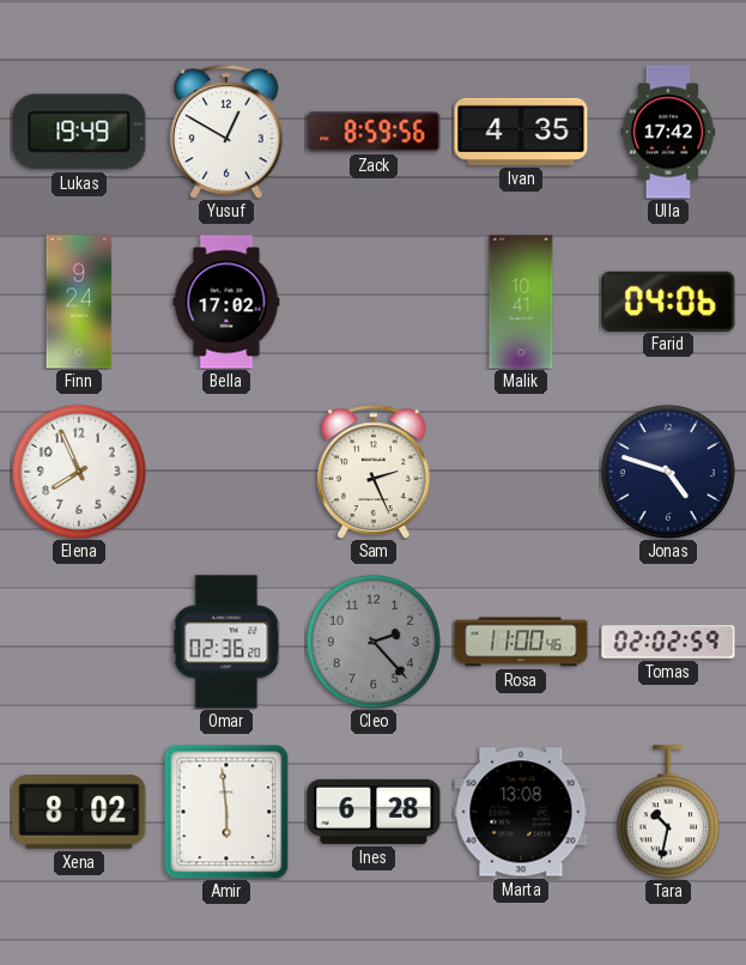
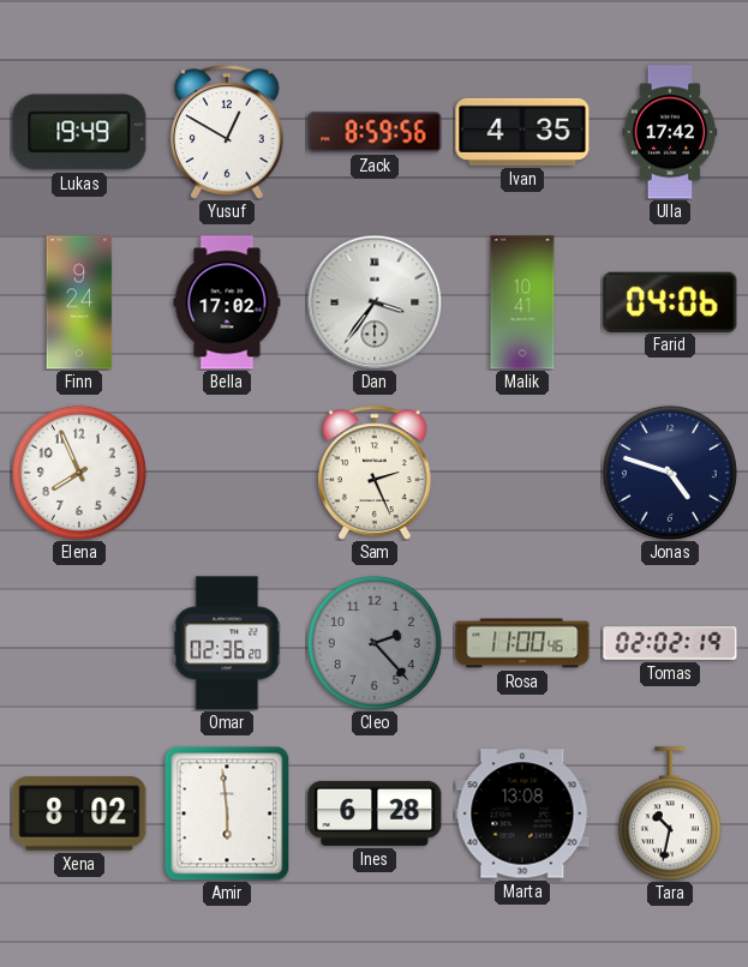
Dan: none -> 3:36
Tomas: 02:02:59 -> 02:02:19
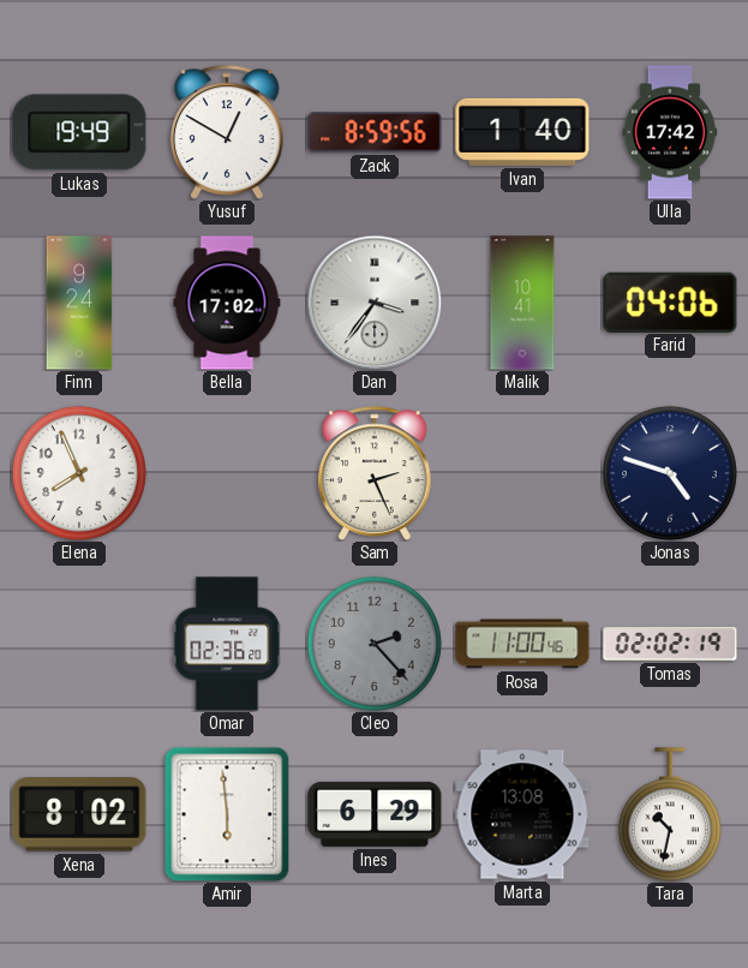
Ivan: 4:35 -> 1:40
Ines: 6:28 -> 6:29
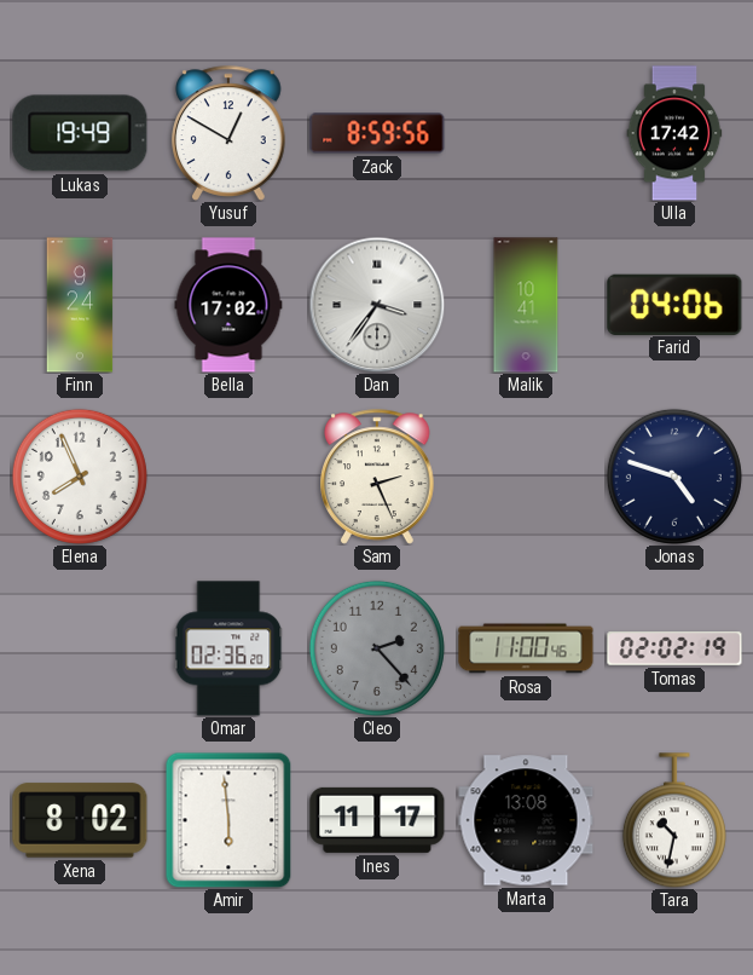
Ivan: 1:40 -> none
Ines: 6:29 -> 11:17
